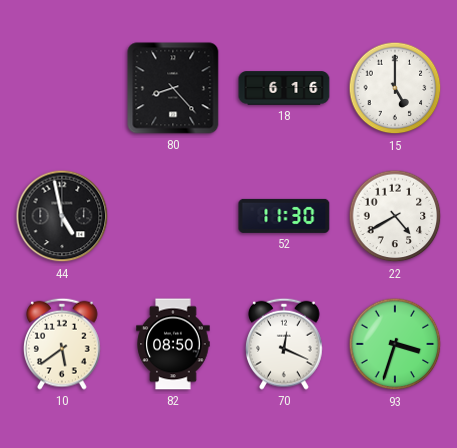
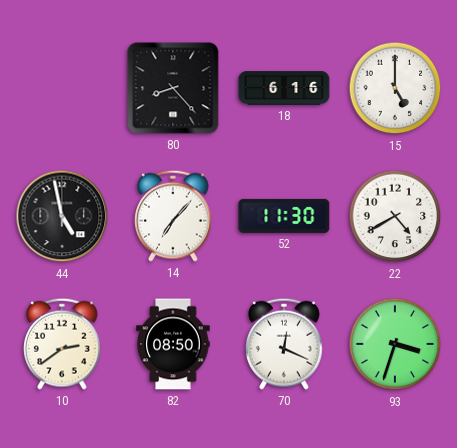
14: none -> 7:07
10: 5:39 -> 2:39
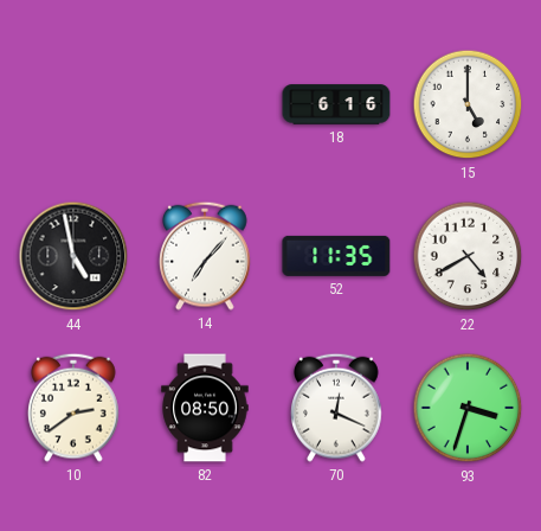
80: 8:23 -> none
52: 11:30 -> 11:35
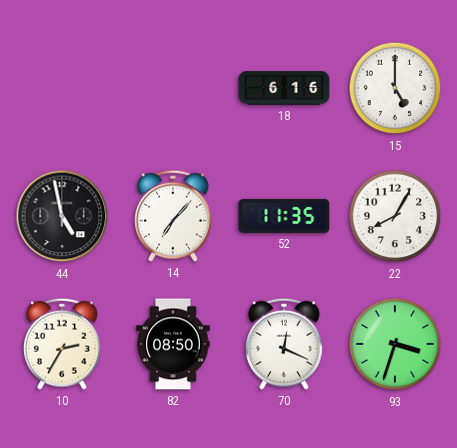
22: 4:40 -> 8:05
10: 2:39 -> 2:35
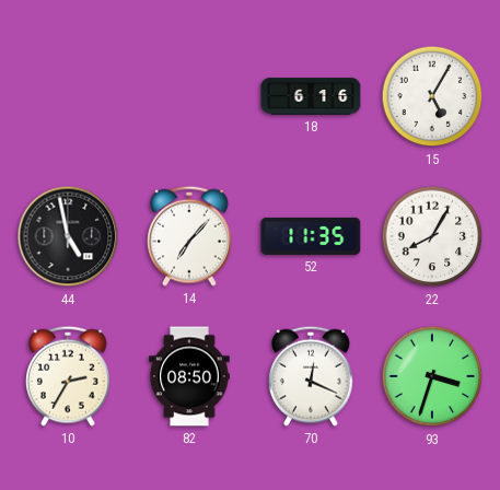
15: 5:00 -> 5:05
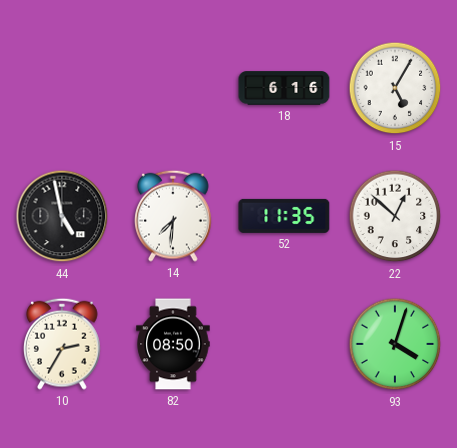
14: 7:07 -> 7:31
22: 8:05 -> 12:52
70: 12:19 -> none
93: 3:33 -> 4:03
